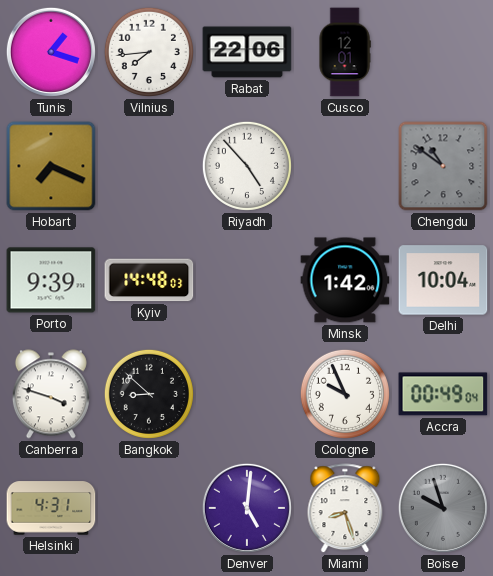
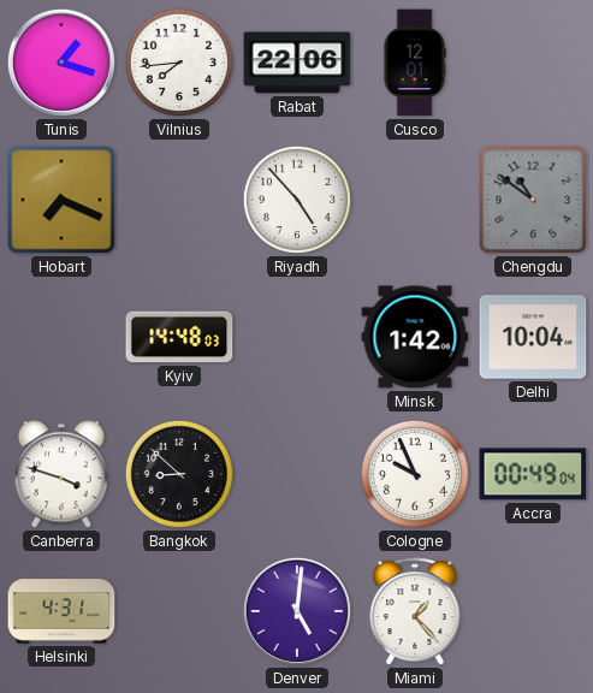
Porto: 9:39 -> none
Miami: 8:27 -> 1:23
Boise: 9:57 -> none
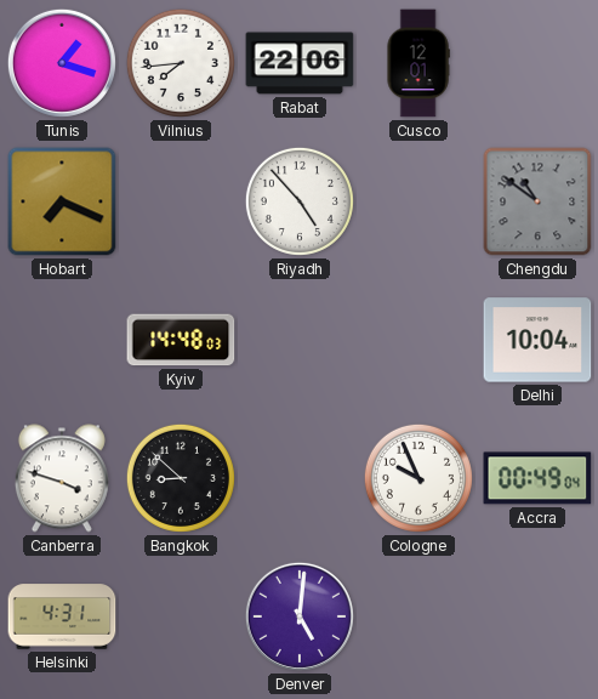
Minsk: 1:42 -> none
Miami: 1:23 -> none
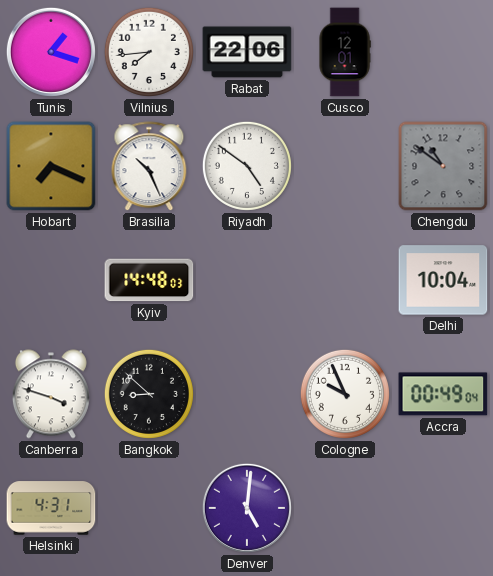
Brasilia: none -> 10:26
Riyadh: 4:53 -> 4:51
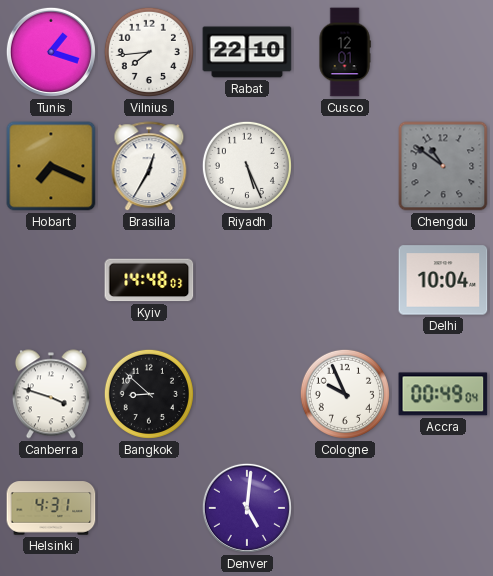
Rabat: 22:06 -> 22:10
Brasilia: 10:26 -> 12:35
Riyadh: 4:51 -> 5:26
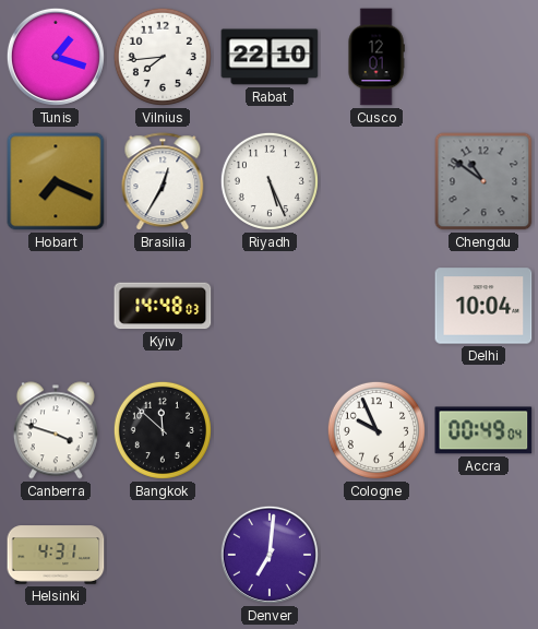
Bangkok: 8:52 -> 11:52
Denver: 5:01 -> 7:01
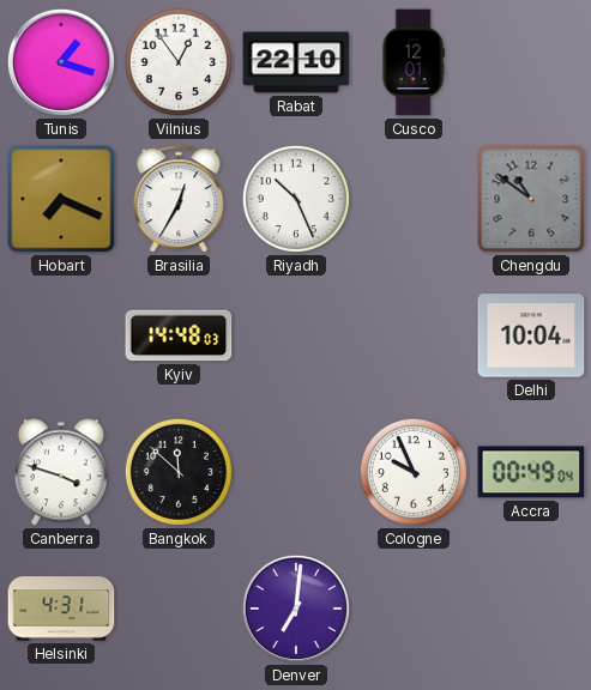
Vilnius: 7:44 -> 12:54
Riyadh: 5:26 -> 10:26
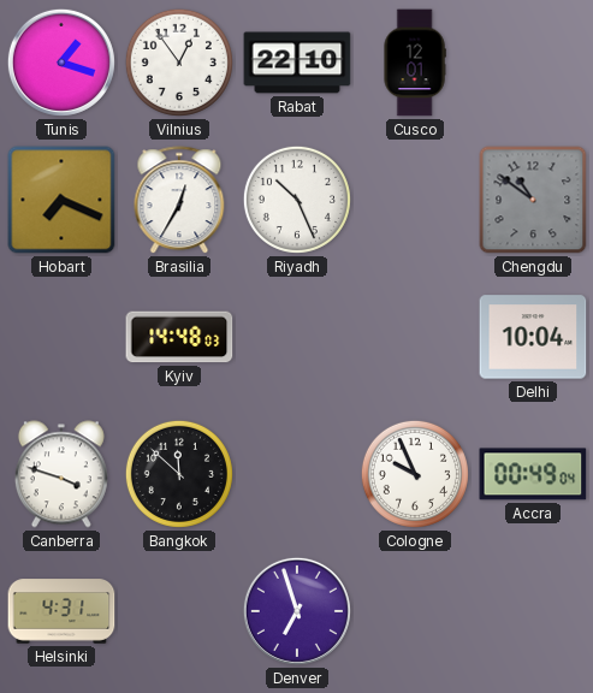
Denver: 7:01 -> 6:57
